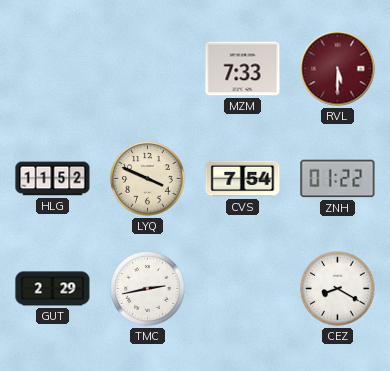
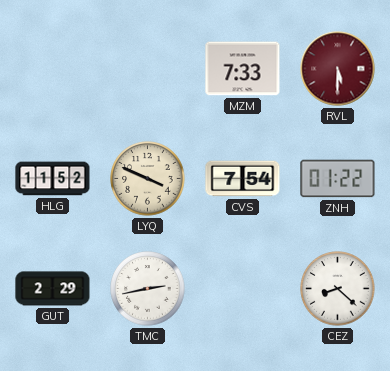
CEZ: 8:20 -> 8:22
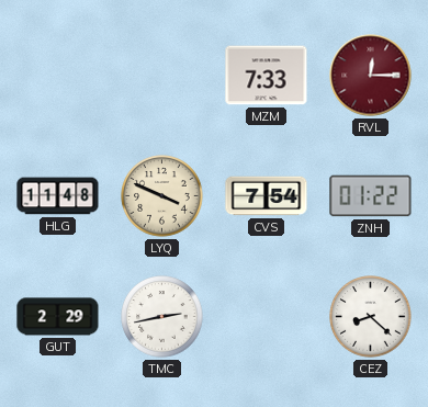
RVL: 5:30 -> 12:15
HLG: 11:52 -> 11:48
